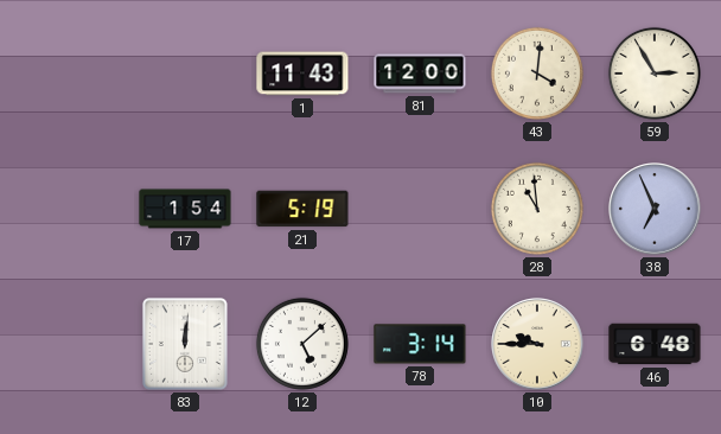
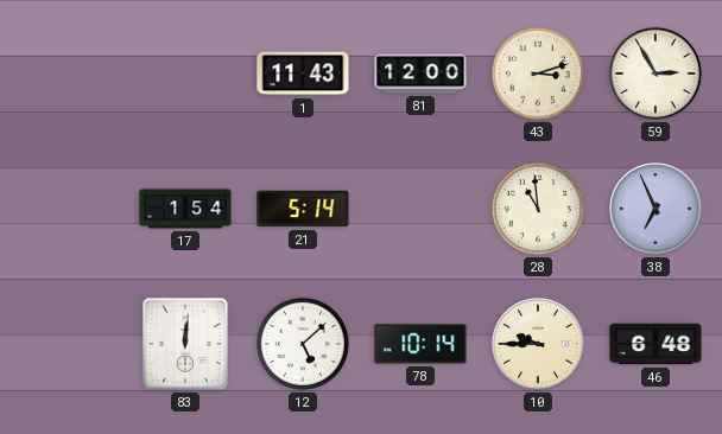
43: 4:01 -> 3:12
21: 5:19 -> 5:14
78: 3:14 -> 10:14
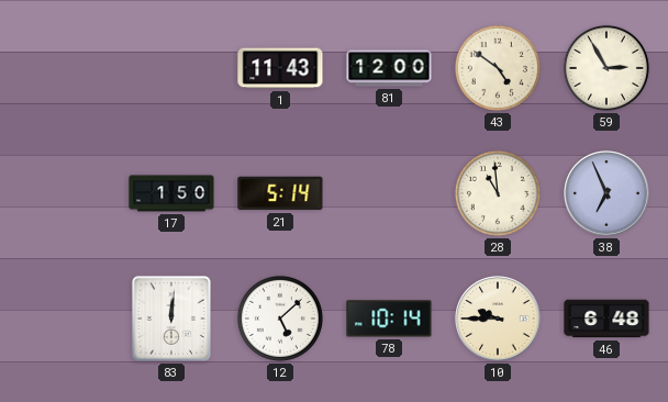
43: 3:12 -> 4:51
17: 1:54 -> 1:50
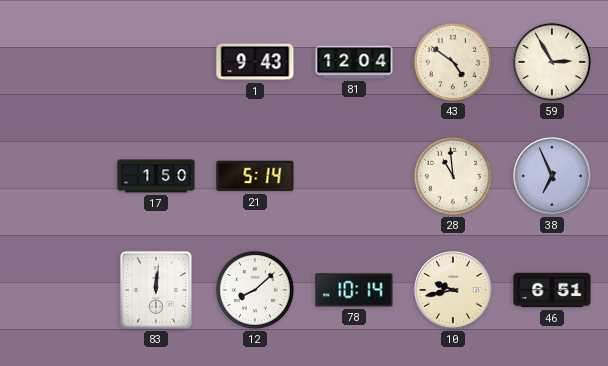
1: 11:43 -> 9:43
81: 12:00 -> 12:04
12: 5:08 -> 8:08
10: 9:45 -> 9:43
46: 6:48 -> 6:51
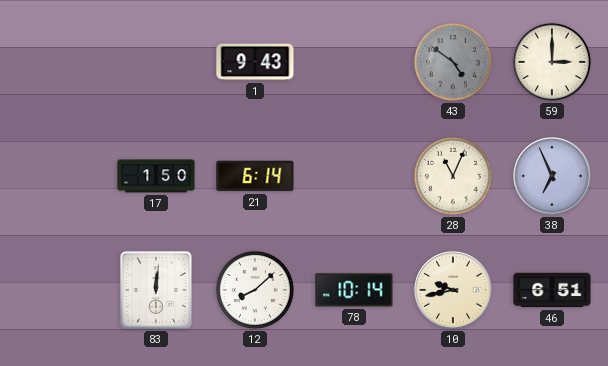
81: 12:04 -> none
43 dial: cream -> grey
59: 2:55 -> 3:00
21: 5:14 -> 6:14
28: 10:59 -> 11:04
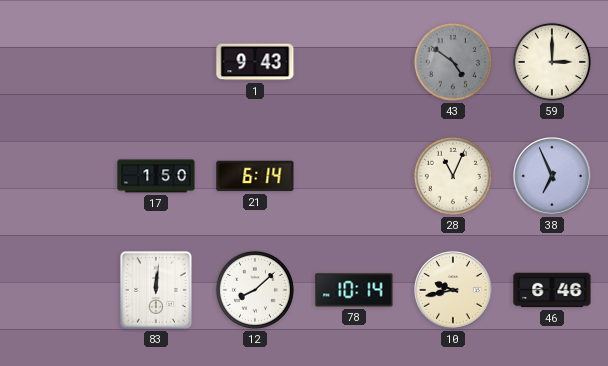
46: 6:51 -> 6:46
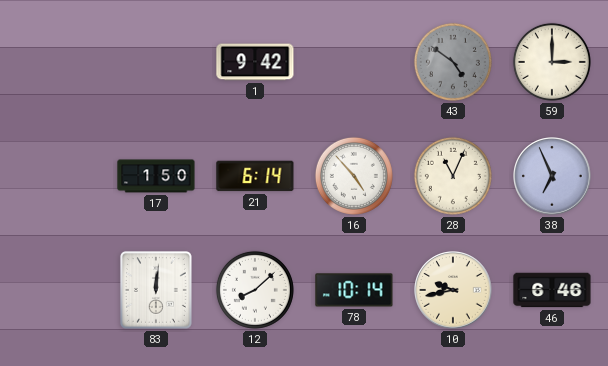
1: 9:43 -> 9:42
16: none -> 4:53
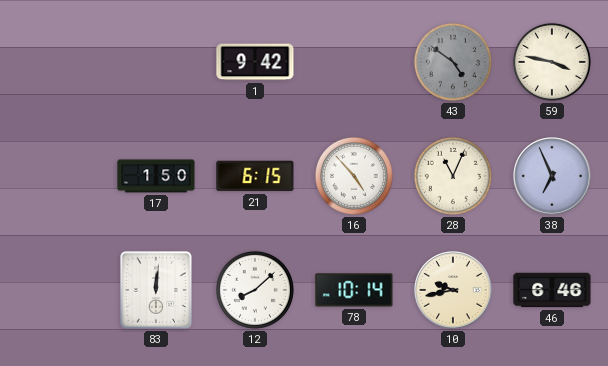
59: 3:00 -> 3:47
21: 6:14 -> 6:15
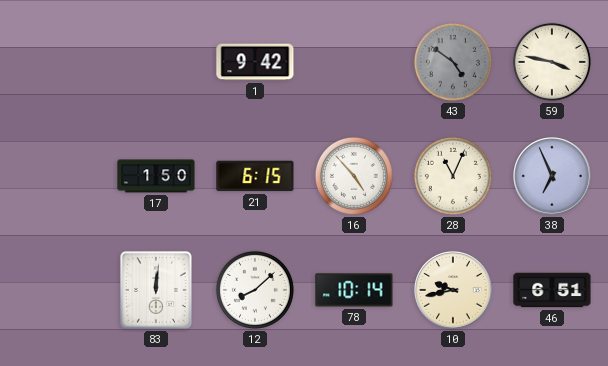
46: 6:46 -> 6:51
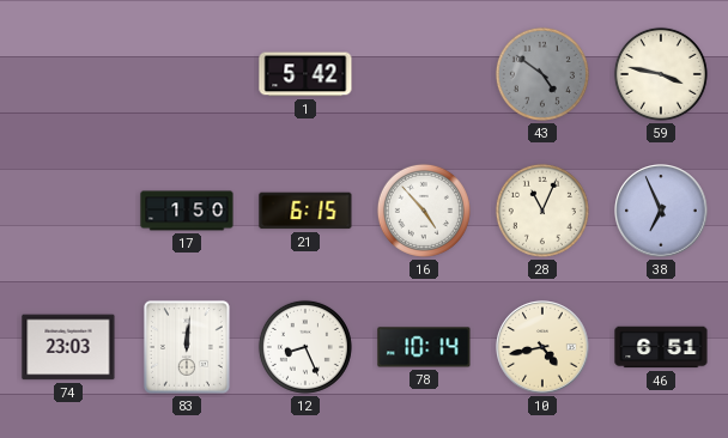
1: 9:42 -> 5:42
74: none -> 23:03
12: 8:08 -> 8:26
10: 9:43 -> 4:43
